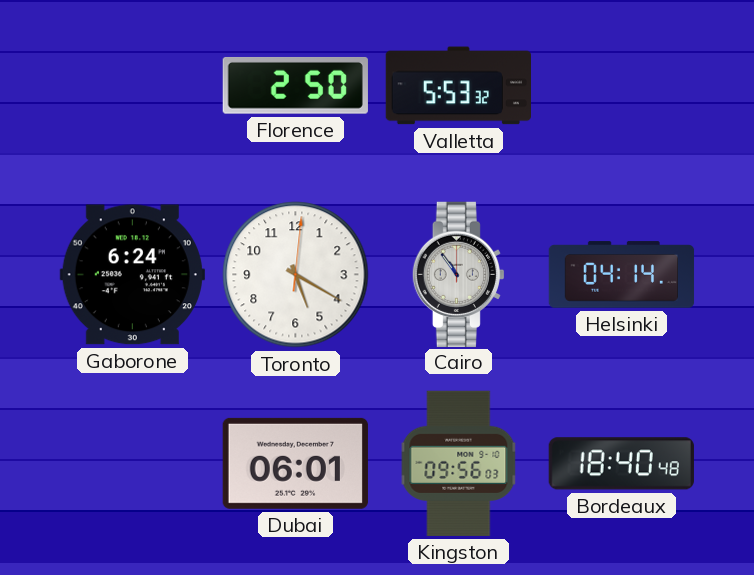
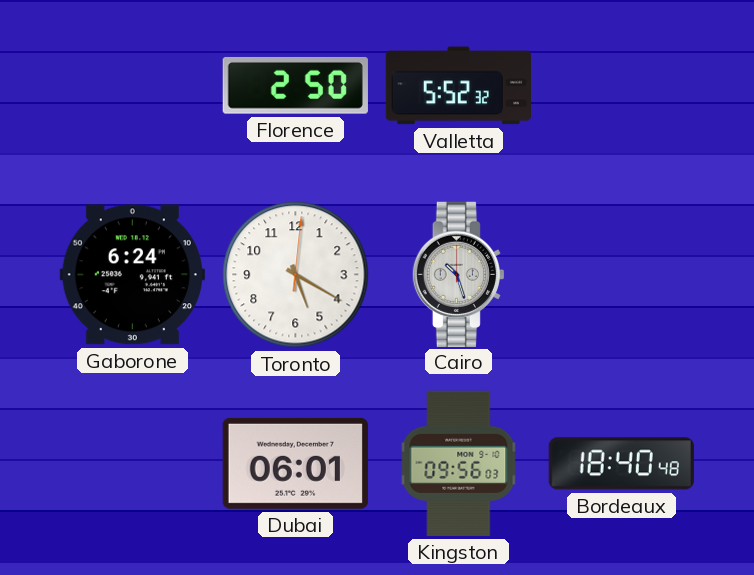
Valletta: 5:53 -> 5:52
Cairo: 10:54 -> 10:27
Helsinki: 04:14 -> none
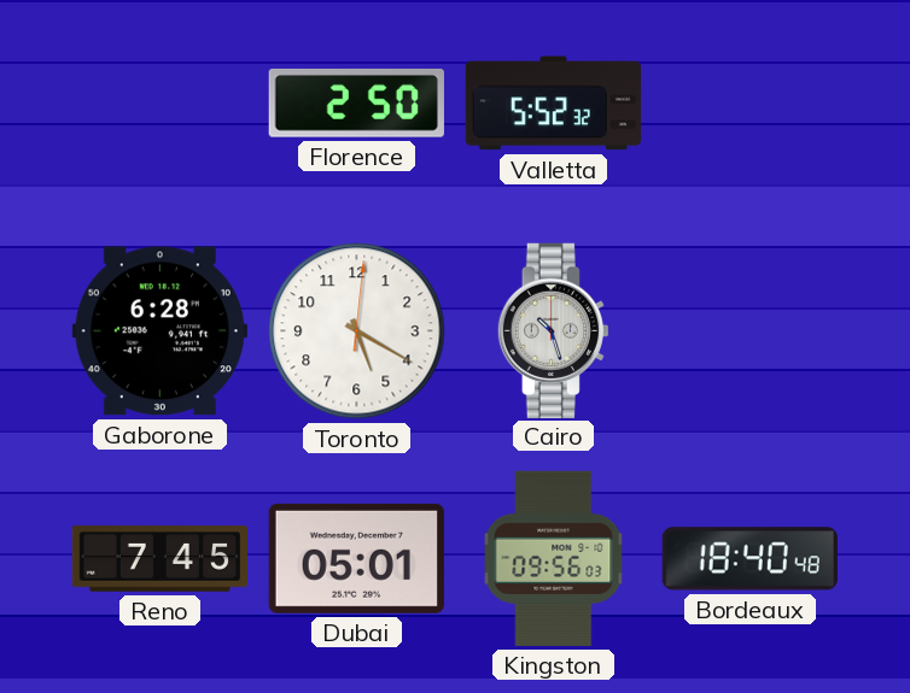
Gaborone: 6:24 -> 6:28
Reno: none -> 7:45
Dubai: 06:01 -> 05:01
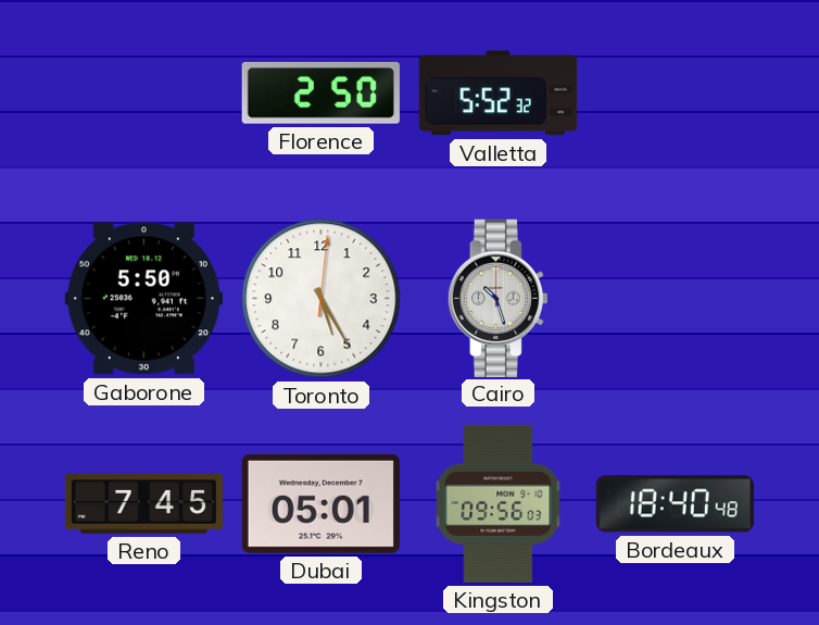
Gaborone: 6:28 -> 5:50
Toronto: 5:20 -> 5:25
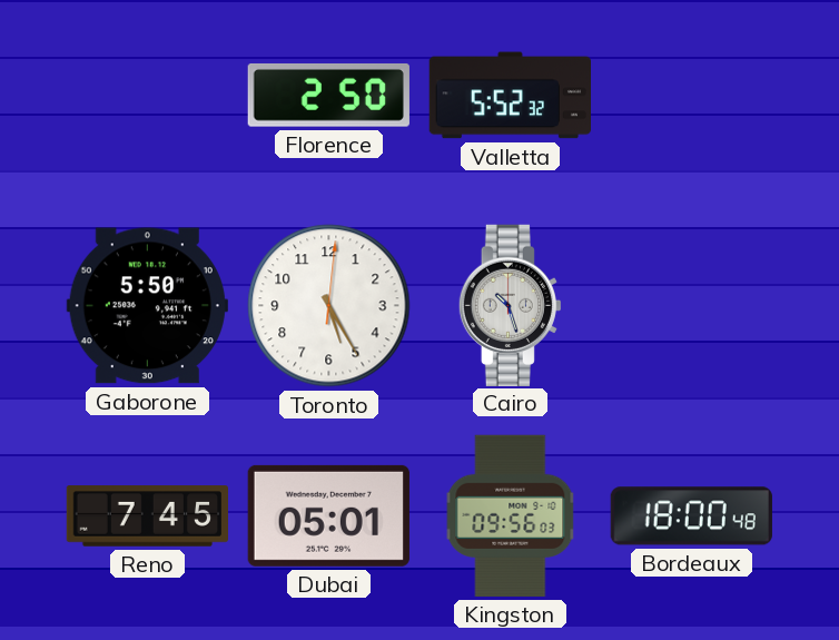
Bordeaux: 18:40 -> 18:00
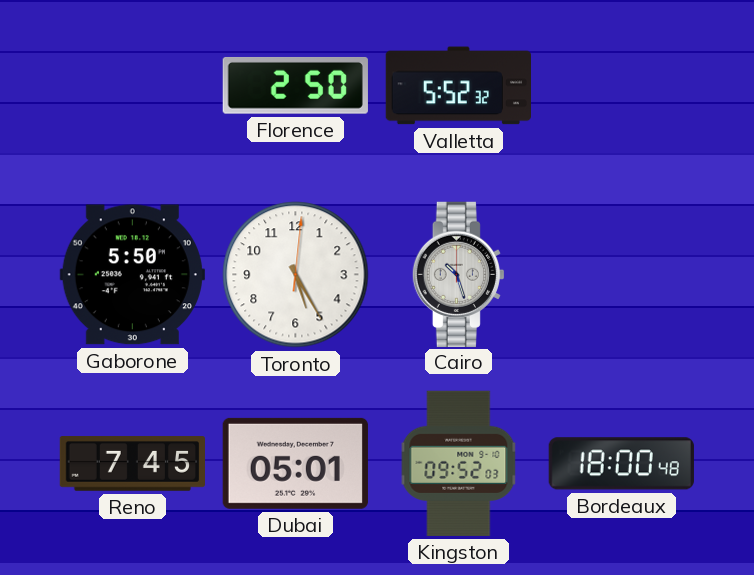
Kingston: 09:56 -> 09:52
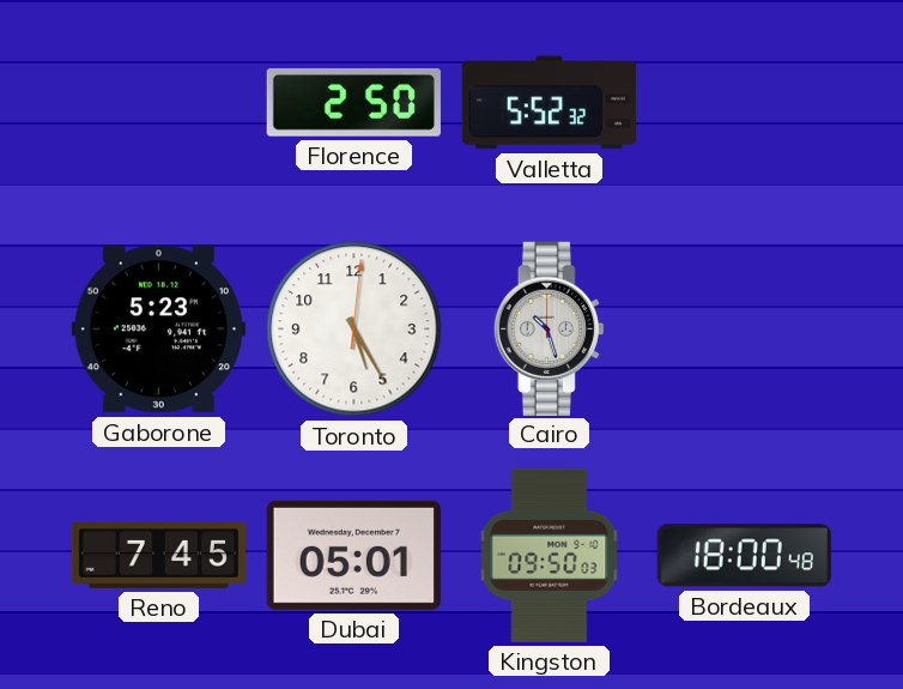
Gaborone: 5:50 -> 5:23
Kingston: 09:52 -> 09:50
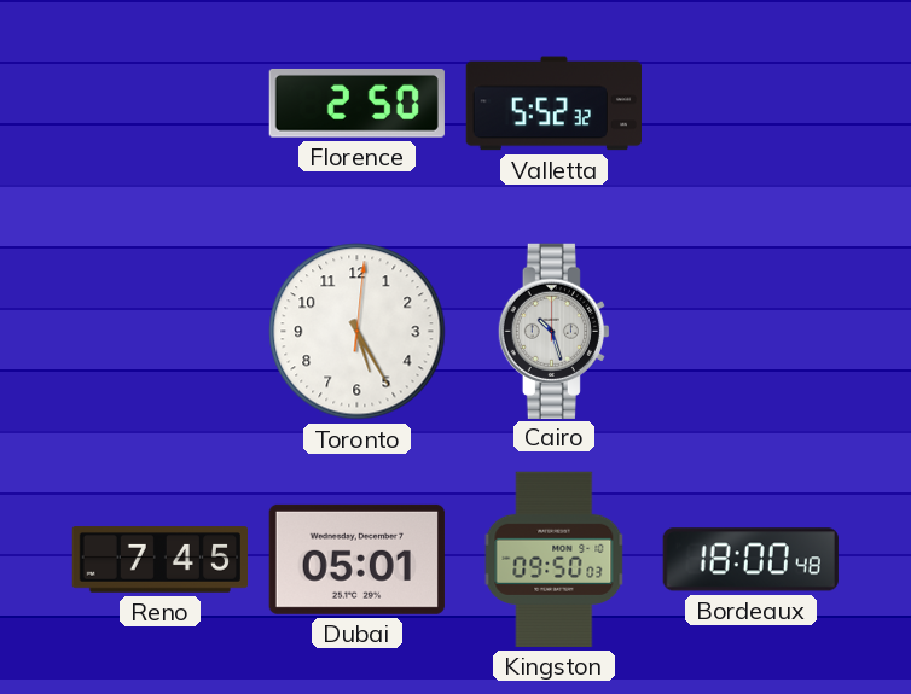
Gaborone: 5:23 -> none
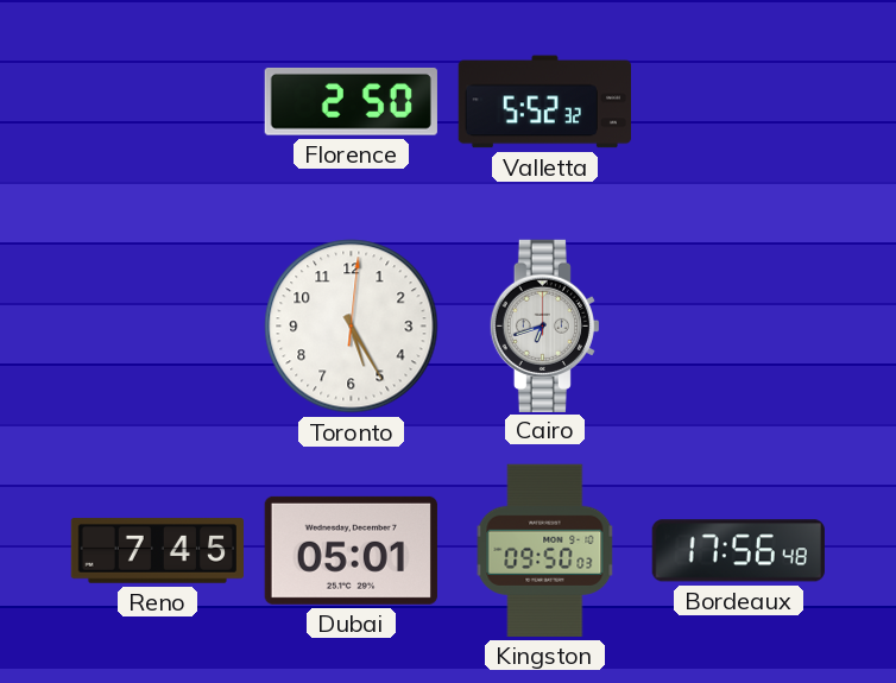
Cairo: 10:27 -> 6:42
Bordeaux: 18:00 -> 17:56
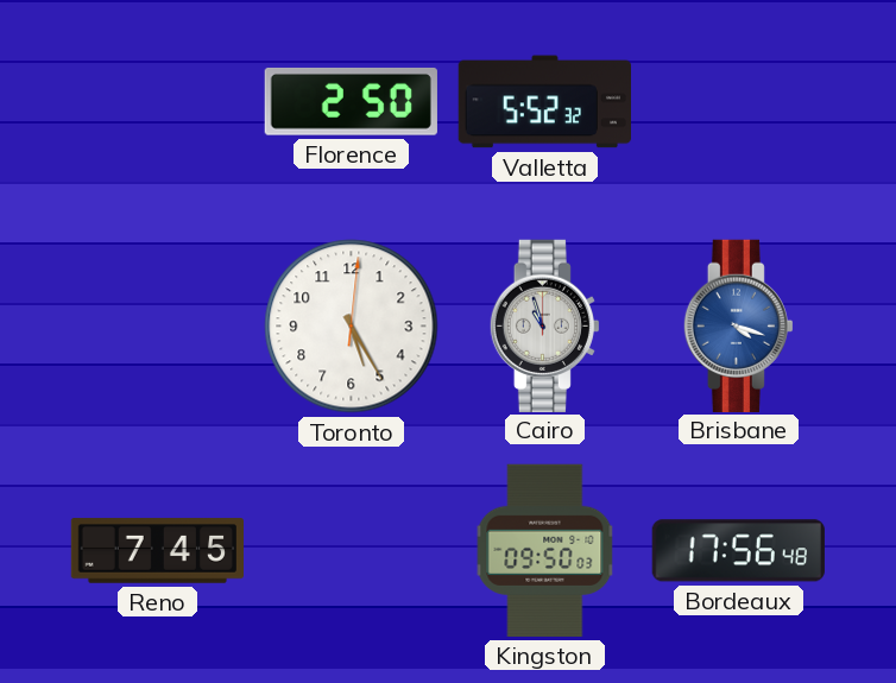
Cairo: 6:42 -> 10:57
Brisbane: none -> 4:18
Dubai: 05:01 -> none
